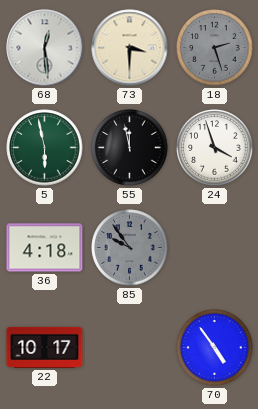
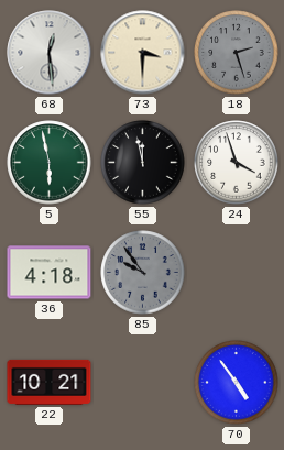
22: 10:17 -> 10:21
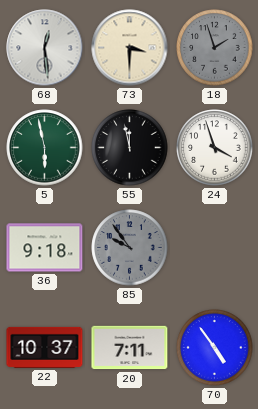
18: 2:27 -> 1:57
36: 4:18 -> 9:18
22: 10:21 -> 10:37
20: none -> 7:11
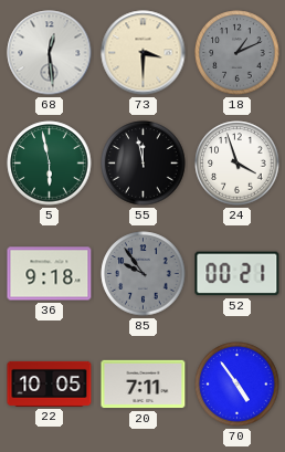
18: 1:57 -> 1:11
52: none -> 00:21
22: 10:37 -> 10:05
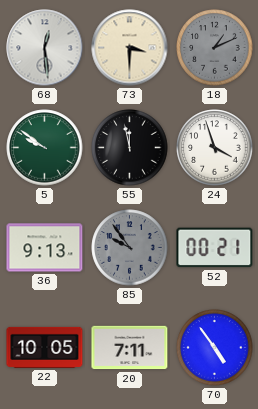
5: 5:58 -> 9:51
36: 9:18 -> 9:13
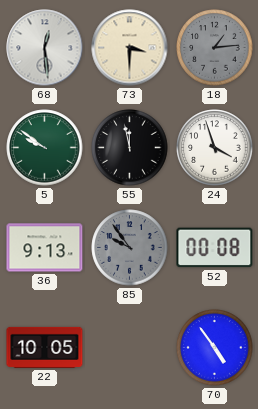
18: 1:11 -> 1:14
52: 00:21 -> 00:08
20: 7:11 -> none
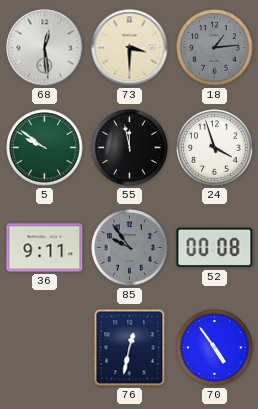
36: 9:13 -> 9:11
22: 10:05 -> none
76: none -> 12:32
